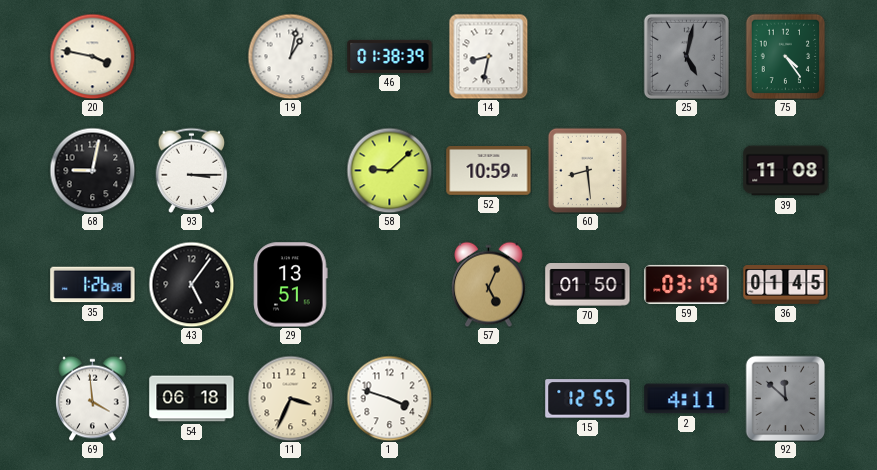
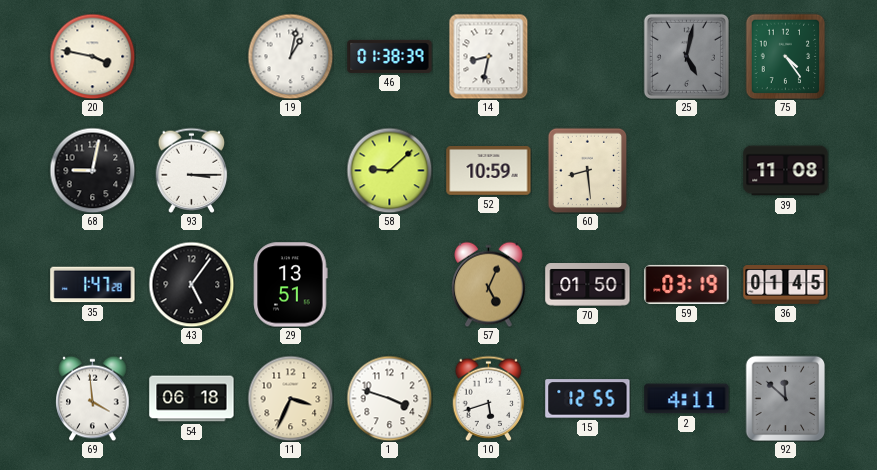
35: 1:26 -> 1:47
10: none -> 5:42
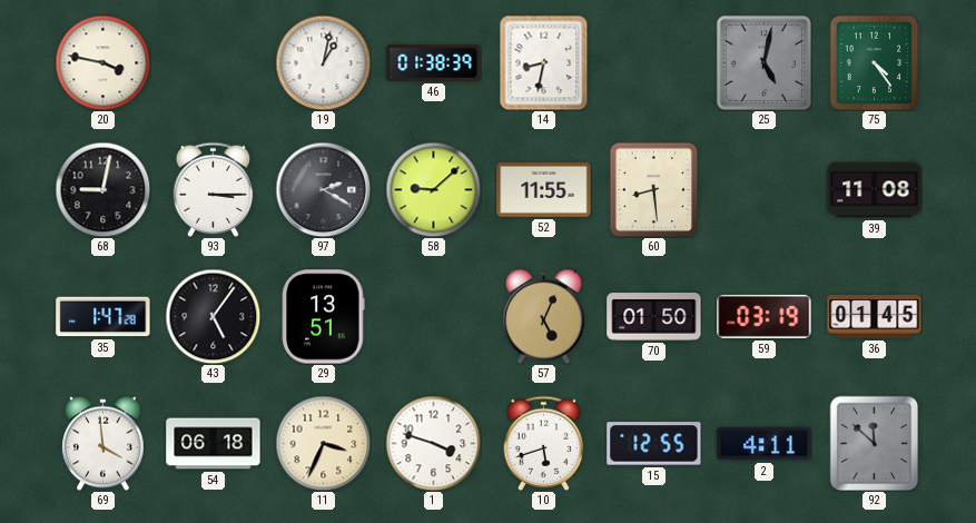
97: none -> 2:20
52: 10:59 -> 11:55
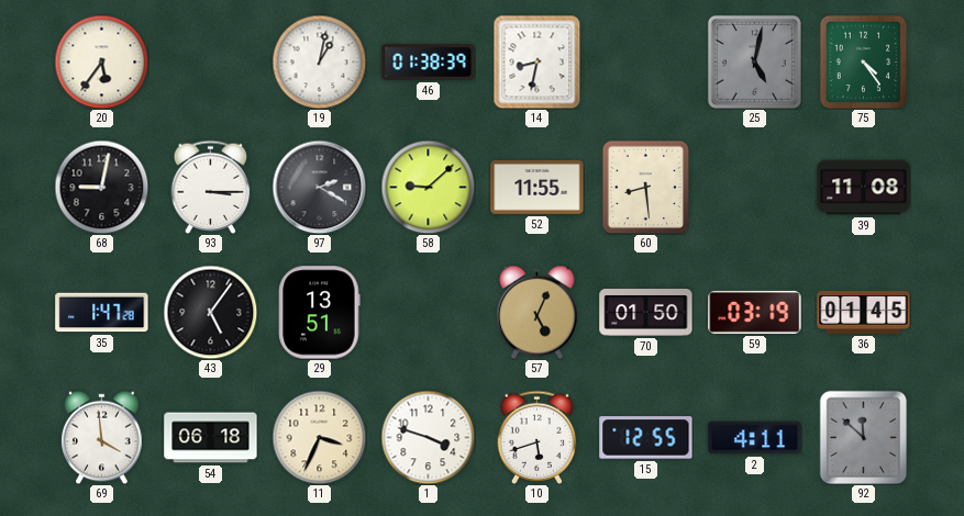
20: 3:47 -> 5:36
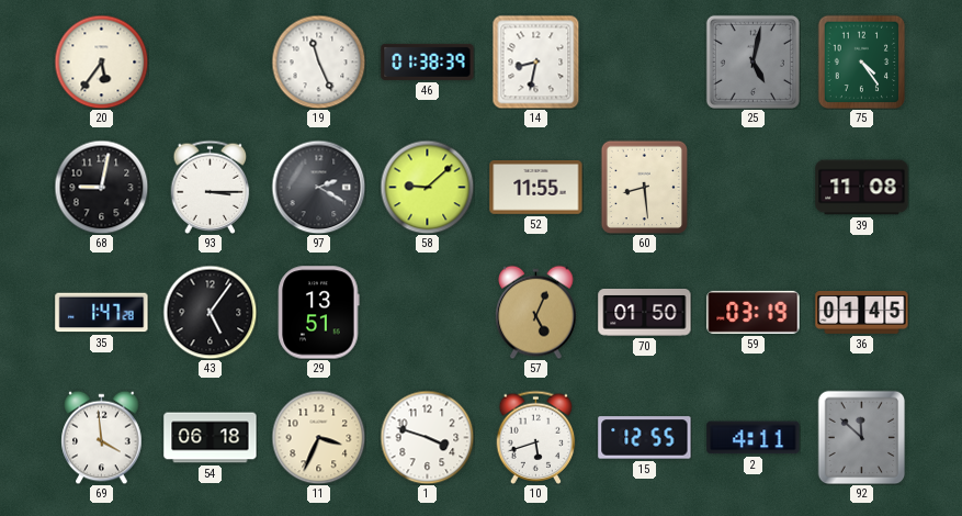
19: 1:02 -> 11:26
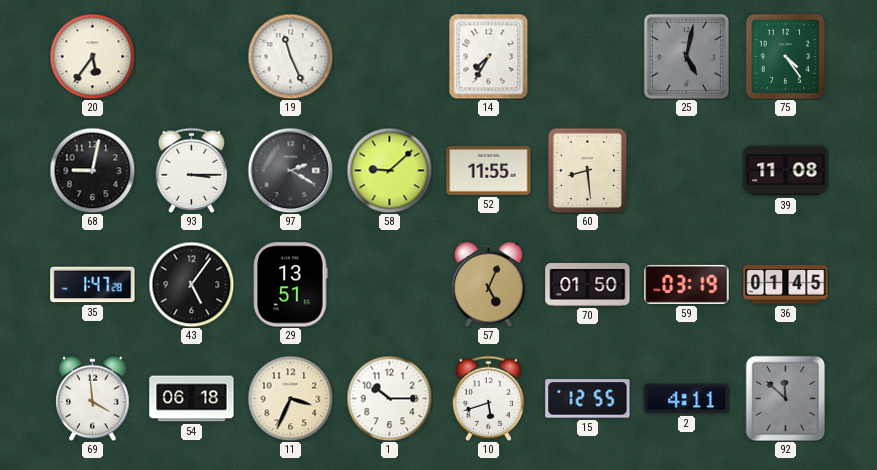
46: 01:38 -> none
14: 8:32 -> 7:35
1: 3:48 -> 10:15
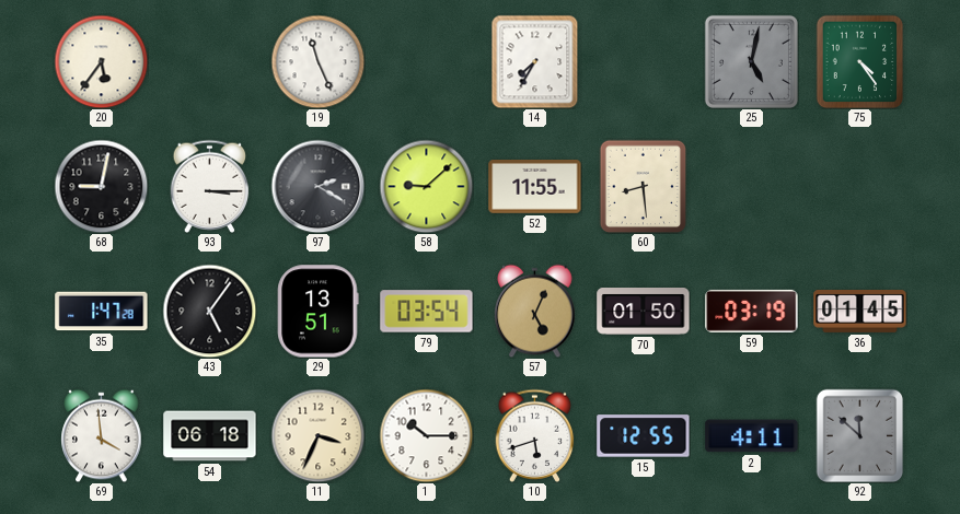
39: 11:08 -> none
79: none -> 03:54
